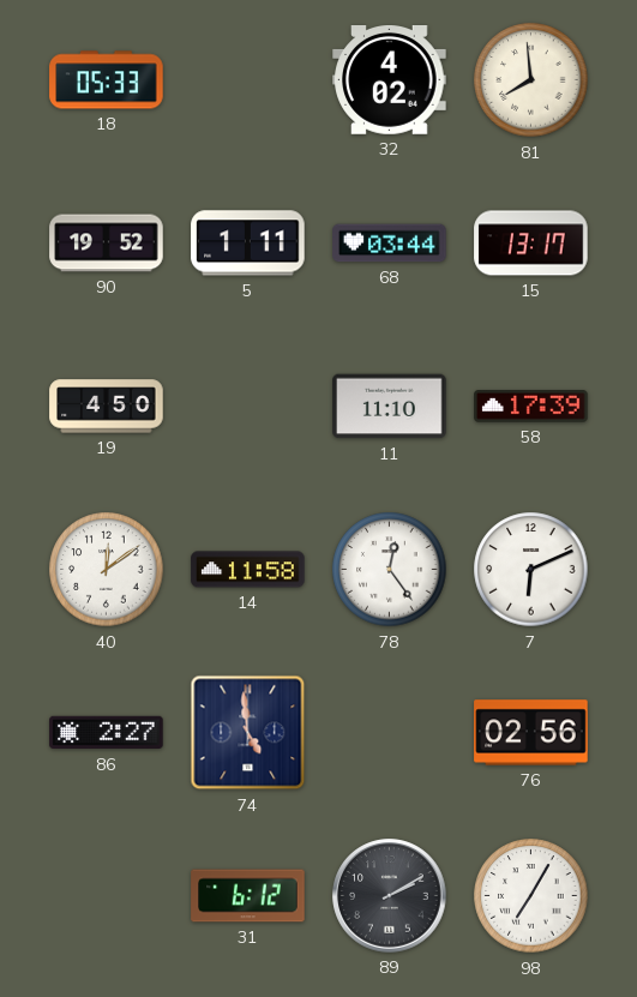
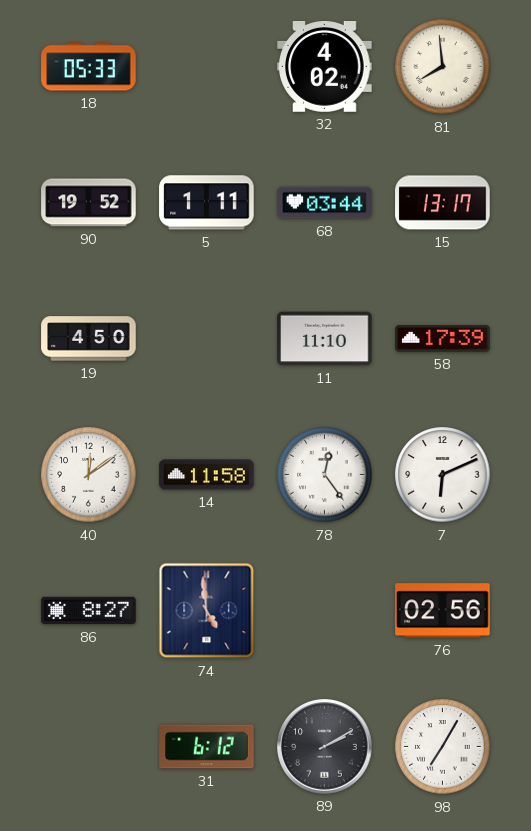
86: 2:27 -> 8:27
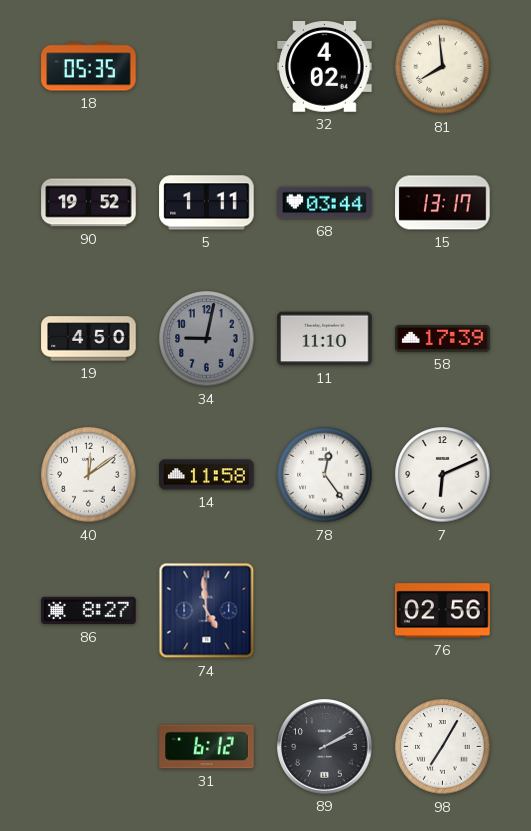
18: 05:33 -> 05:35
34: none -> 9:02
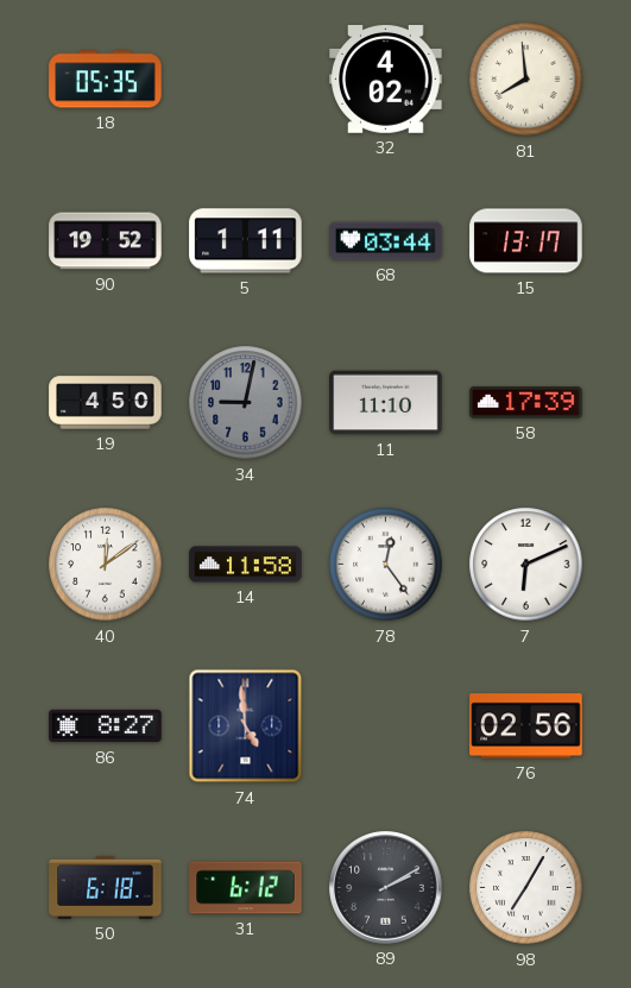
50: none -> 6:18
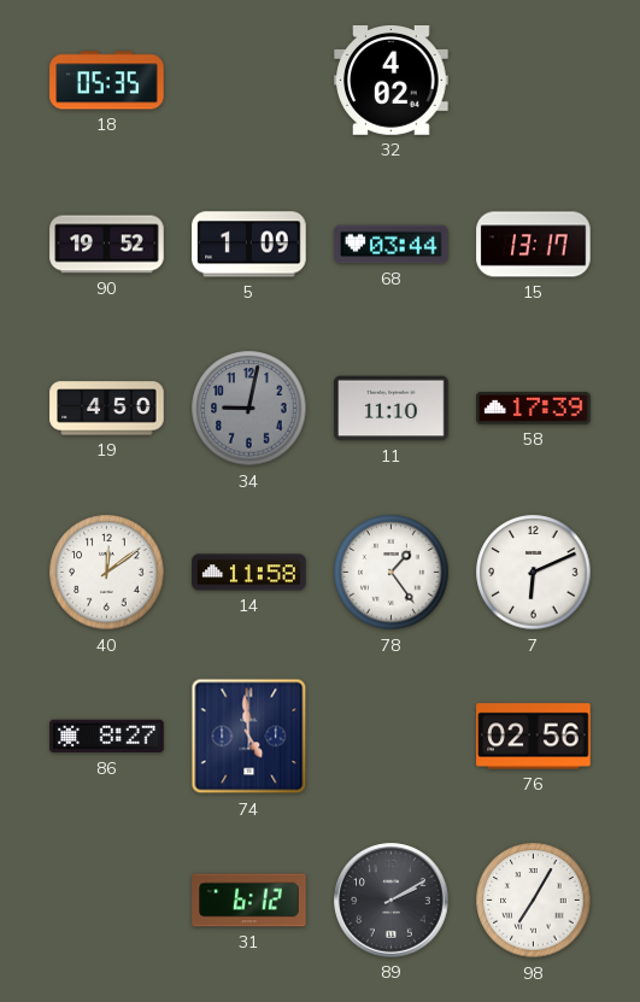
81: 7:59 -> none
5: 1:11 -> 1:09
78: 12:24 -> 1:24
50: 6:18 -> none
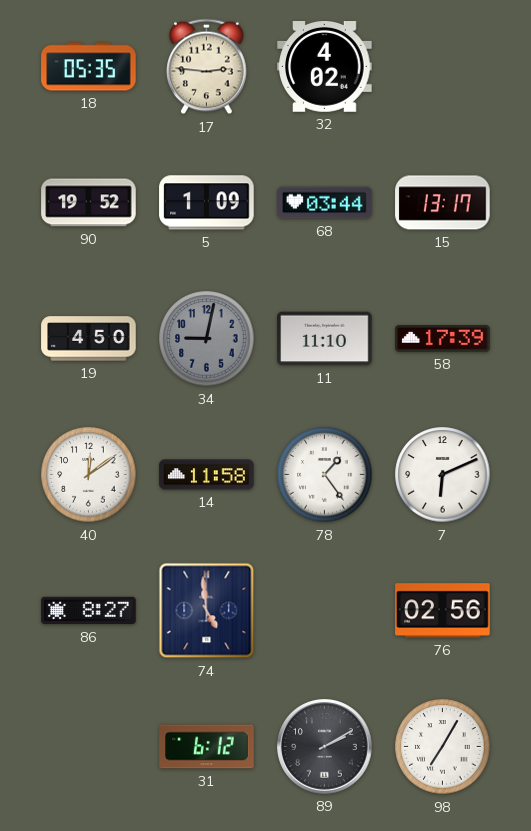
17: none -> 2:46
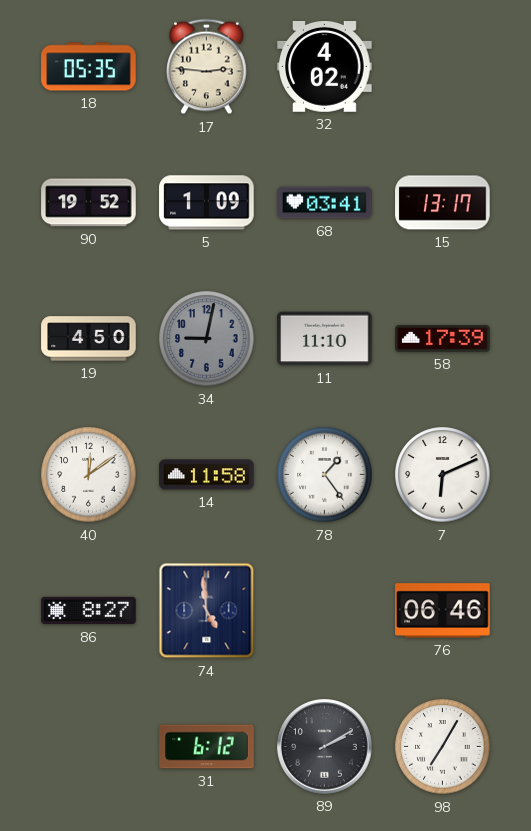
68: 03:44 -> 03:41
76: 02:56 -> 06:46
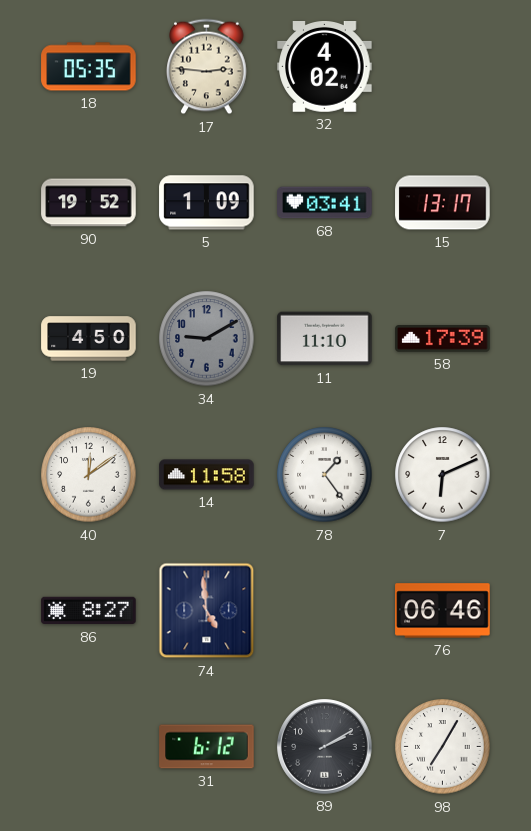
34: 9:02 -> 9:10
